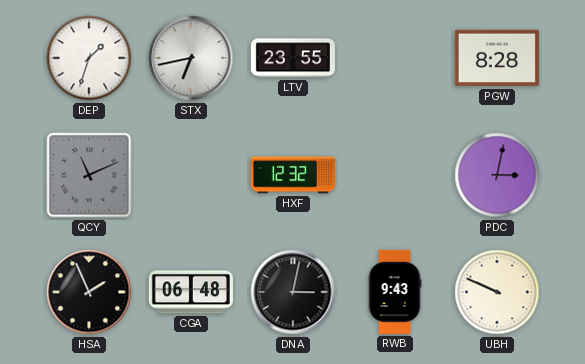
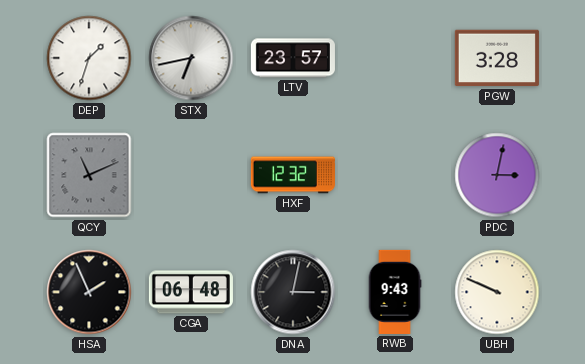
LTV: 23:55 -> 23:57
PGW: 8:28 -> 3:28
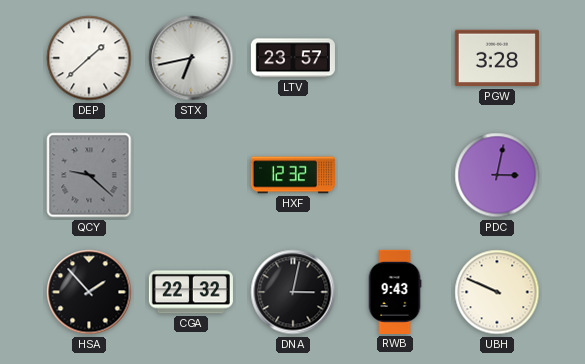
DEP: 1:33 -> 1:38
QCY: 11:11 -> 9:22
HSA: 1:56 -> 1:53
CGA: 06:48 -> 22:32
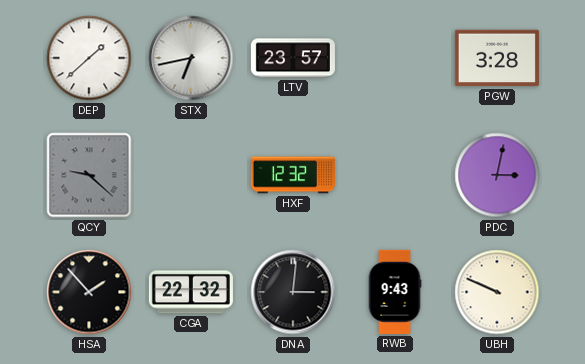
DNA: 3:02 -> 3:01
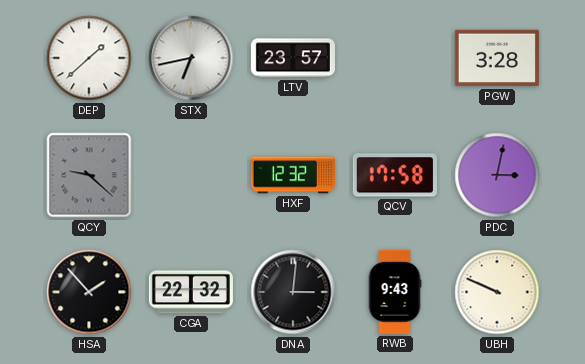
QCV: none -> 17:58
